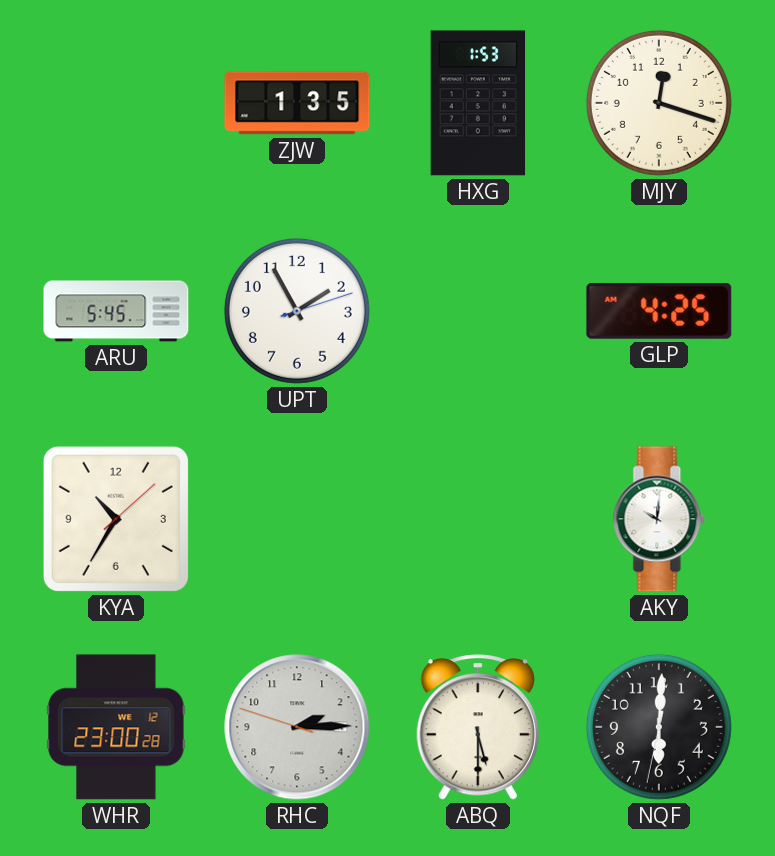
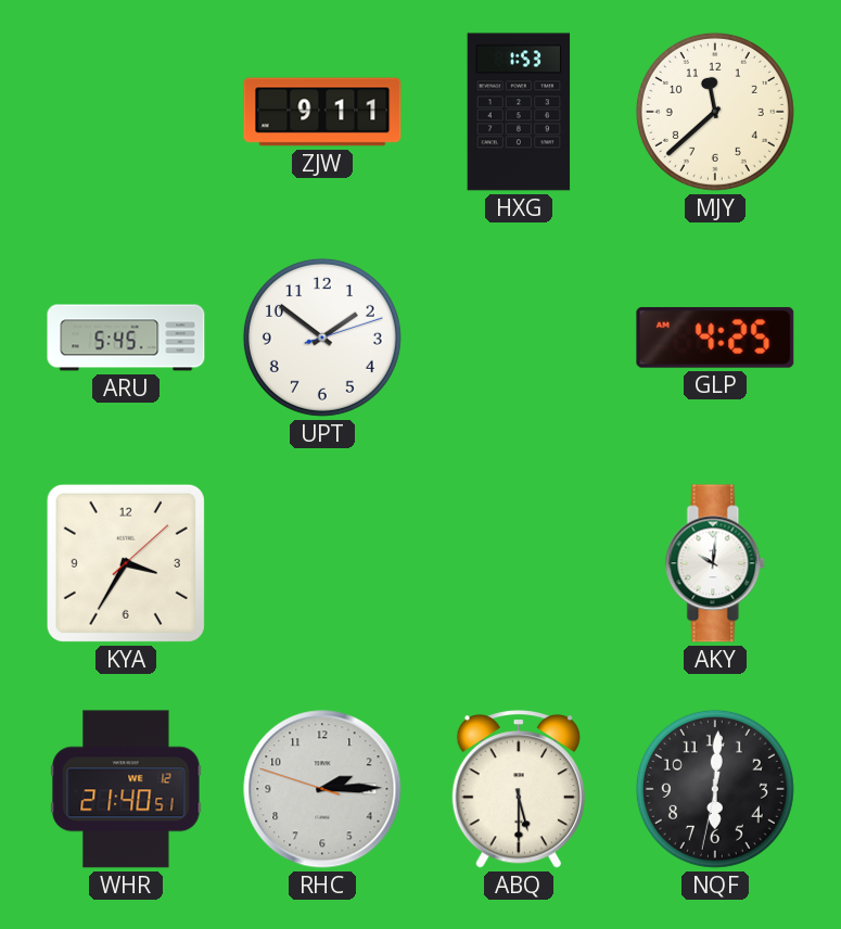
ZJW: 1:35 -> 9:11
MJY: 12:18 -> 11:38
UPT: 1:55 -> 1:51
KYA: 10:35 -> 3:35
WHR: 23:00 -> 21:40
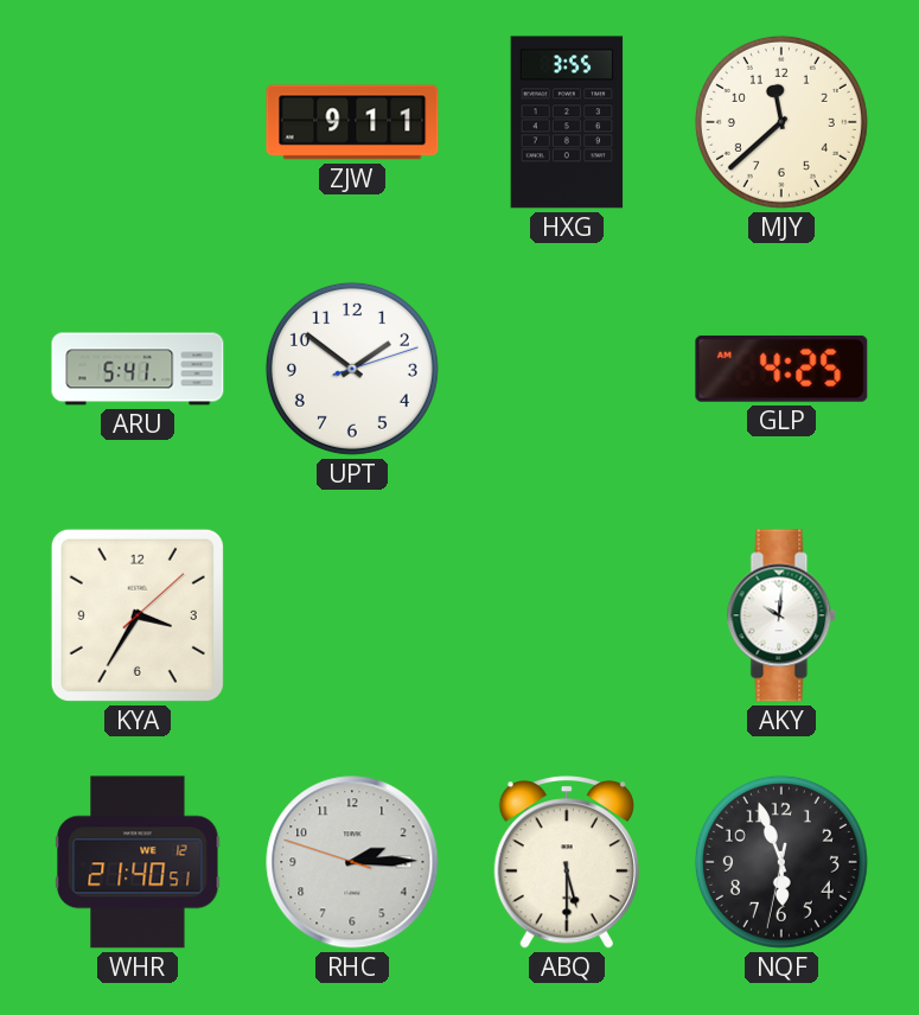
HXG: 1:53 -> 3:55
ARU: 5:45 -> 5:41
NQF: 6:00 -> 5:56
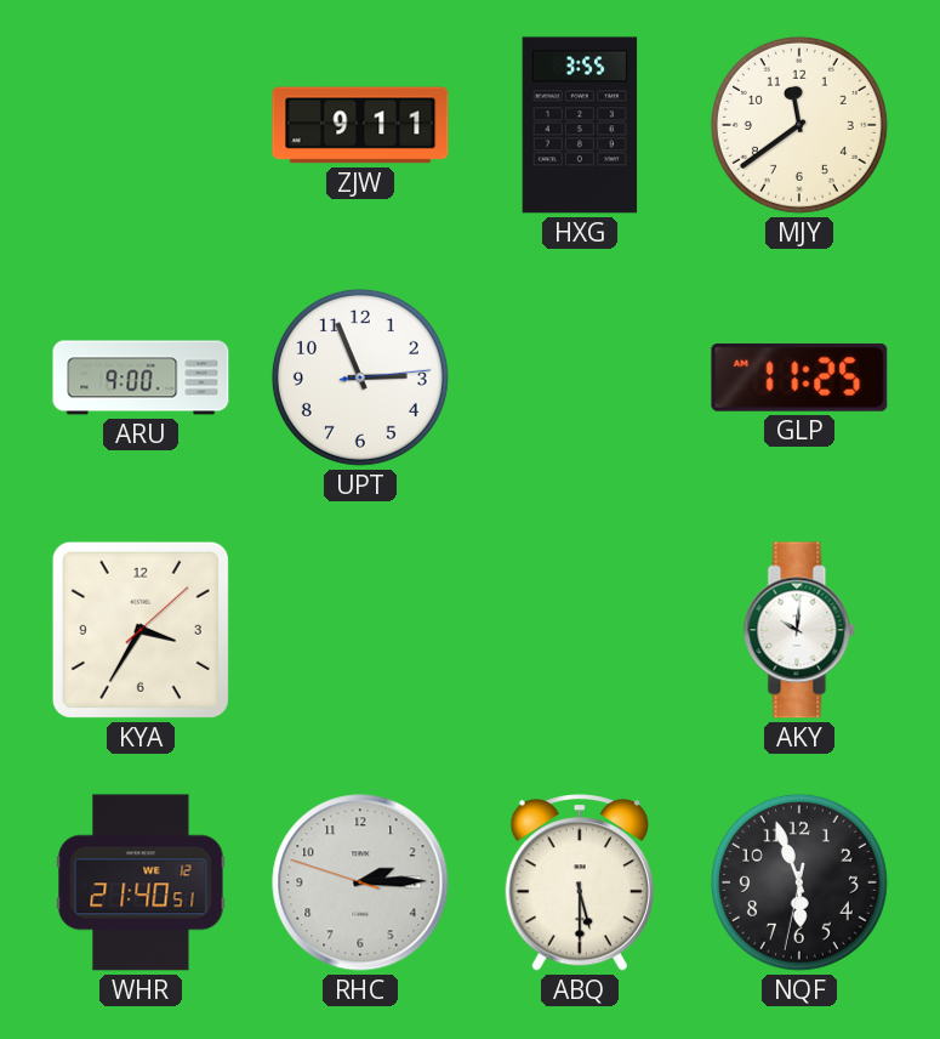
MJY: 11:38 -> 11:39
ARU: 5:41 -> 9:00
UPT: 1:51 -> 2:56
GLP: 4:25 -> 11:25
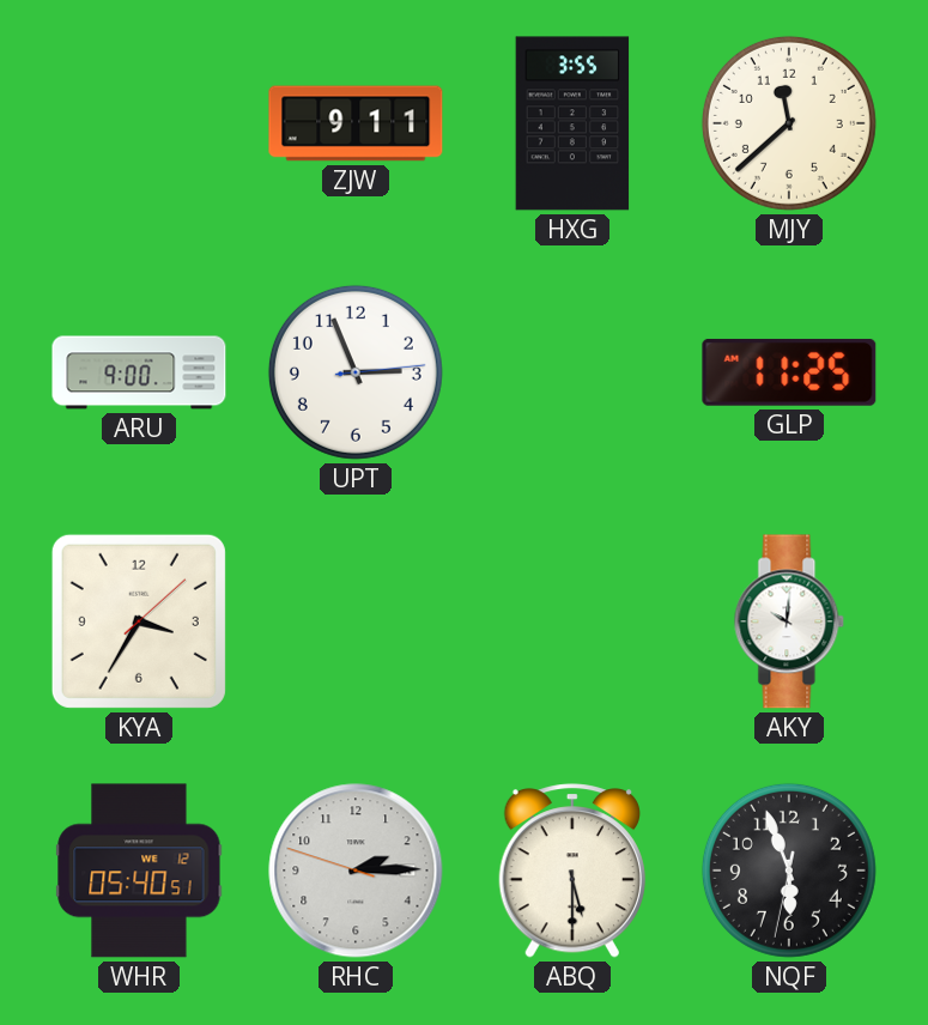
MJY: 11:39 -> 11:38
WHR: 21:40 -> 05:40
